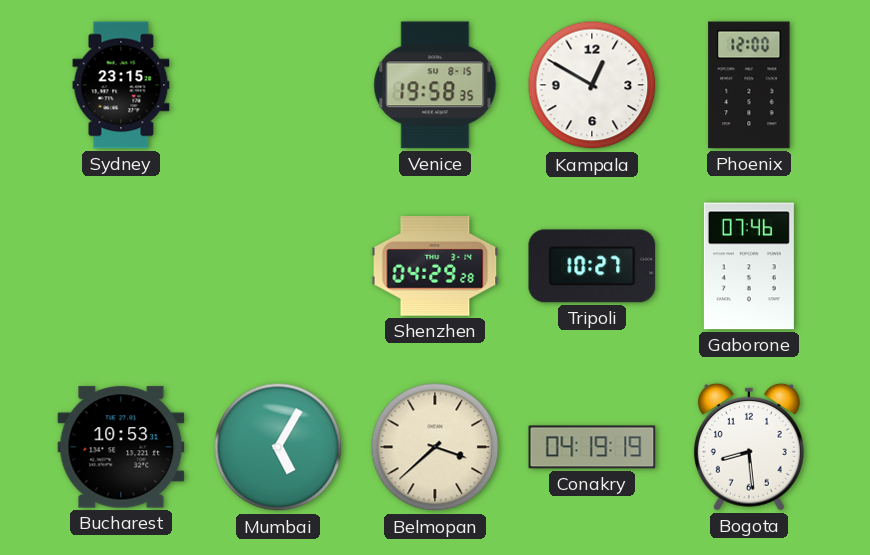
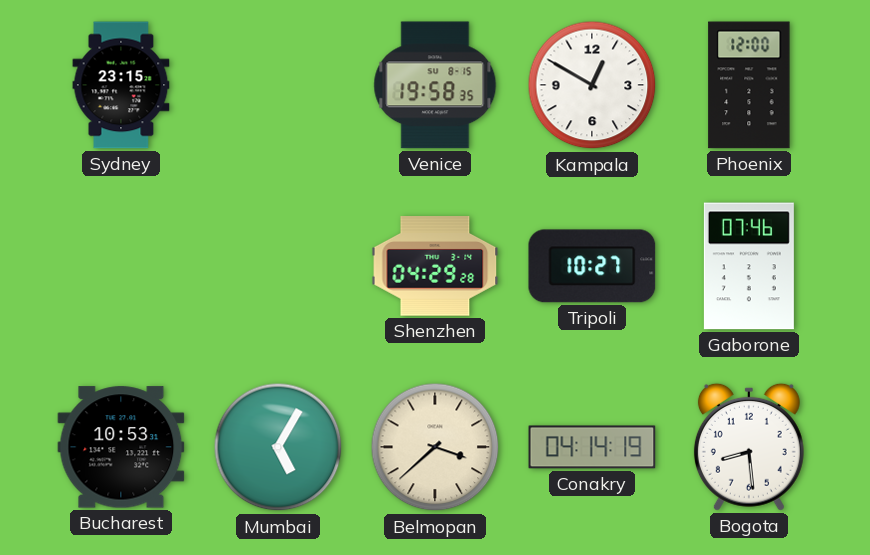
Conakry: 04:19 -> 04:14
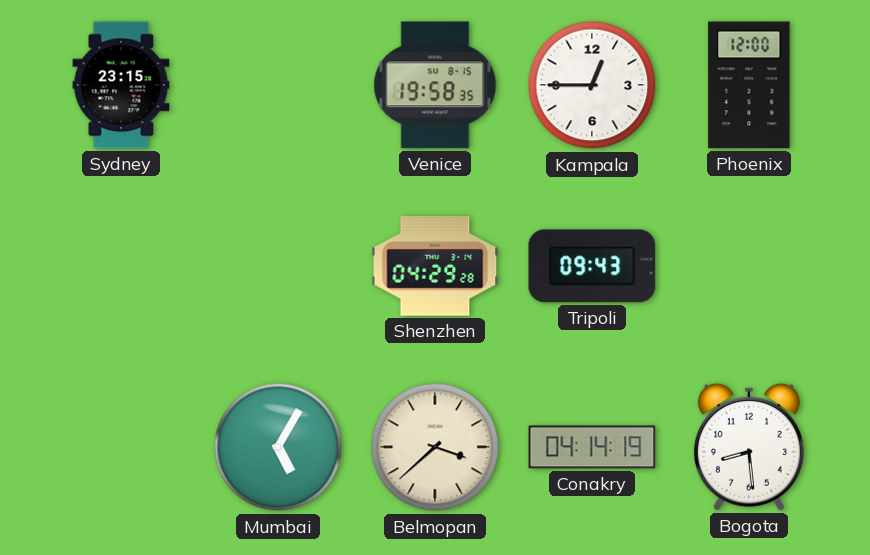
Kampala: 12:50 -> 12:45
Tripoli: 10:27 -> 09:43
Gaborone: 07:46 -> none
Bucharest: 10:53 -> none
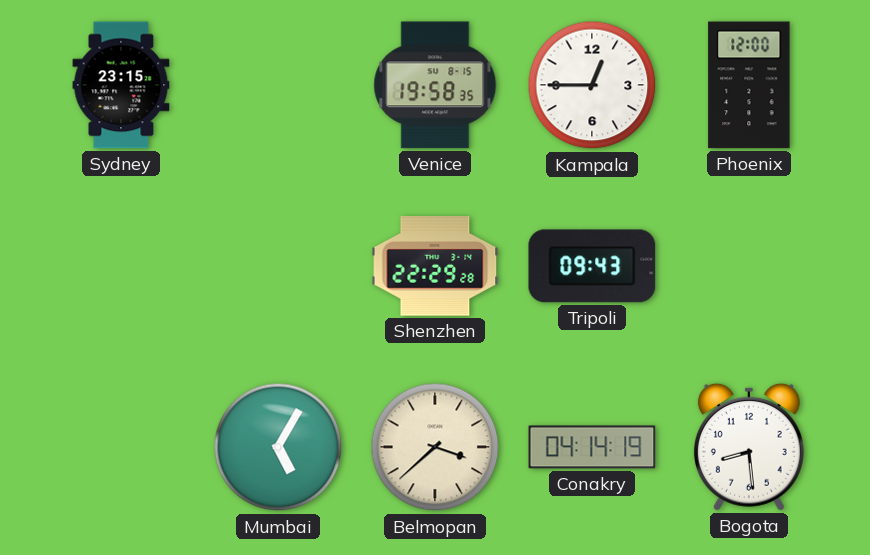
Shenzhen: 04:29 -> 22:29
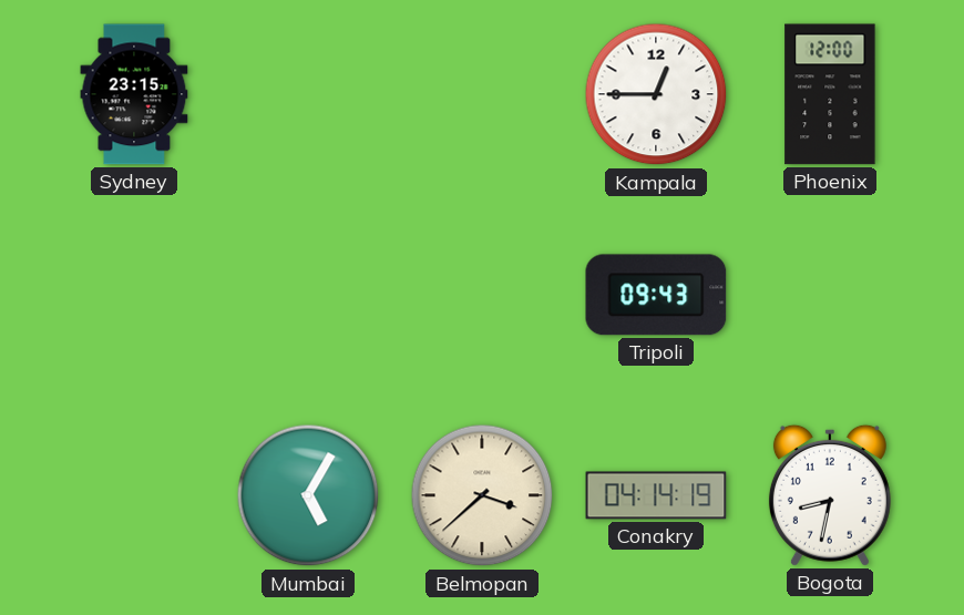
Venice: 19:58 -> none
Shenzhen: 22:29 -> none
Bogota: 8:29 -> 8:32
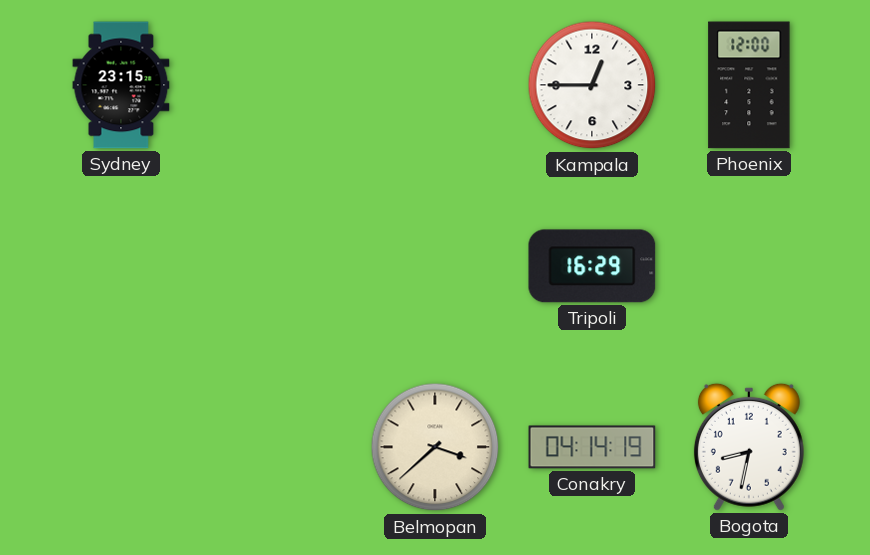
Tripoli: 09:43 -> 16:29
Mumbai: 5:05 -> none
